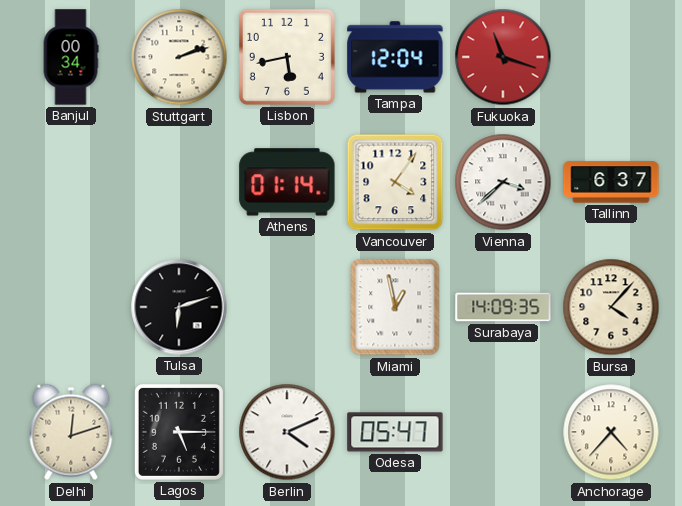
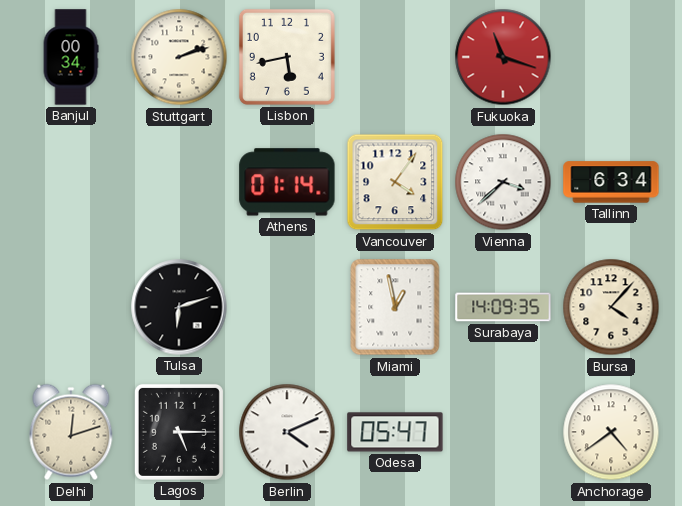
Tampa: 12:04 -> none
Tallinn: 6:37 -> 6:34
Anchorage: 4:37 -> 4:39
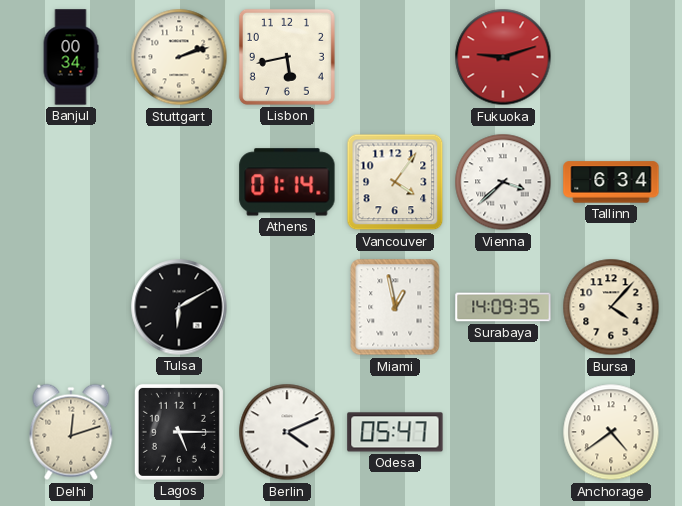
Fukuoka: 11:18 -> 9:12
Tulsa: 6:12 -> 6:10
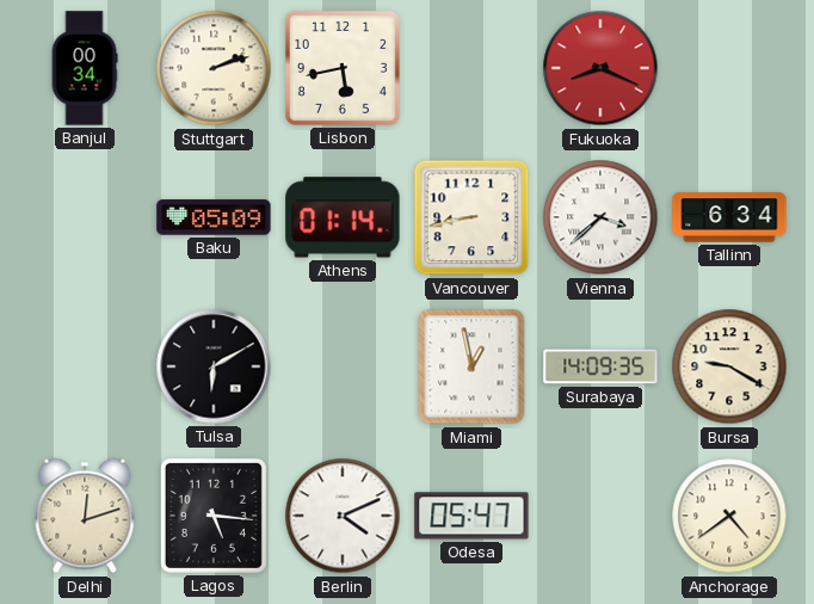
Fukuoka: 9:12 -> 8:19
Baku: none -> 05:09
Vancouver: 4:06 -> 8:43
Bursa: 4:07 -> 9:20
Lagos: 5:15 -> 5:16
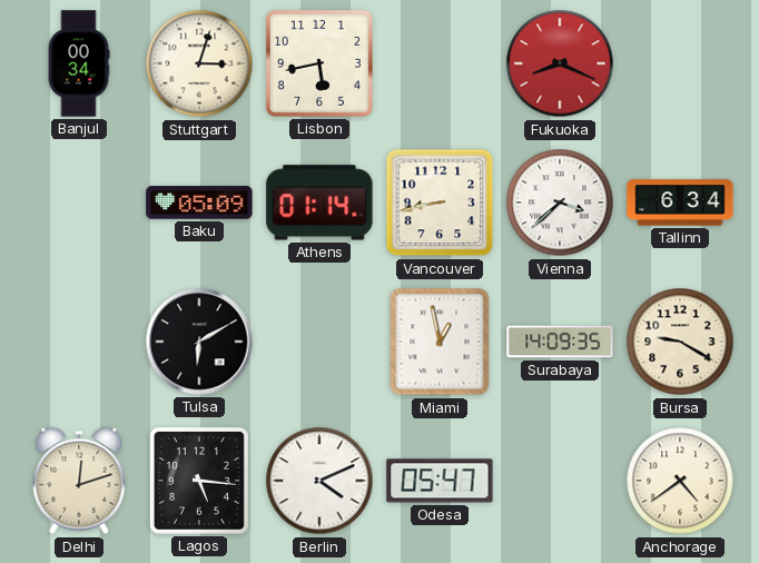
Stuttgart: 2:12 -> 3:03
